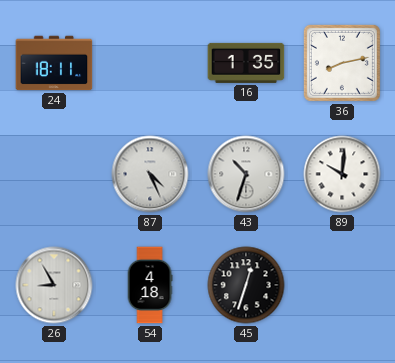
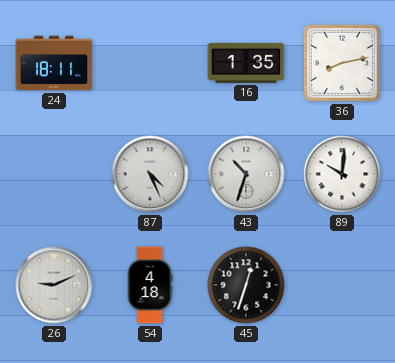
26: 8:55 -> 9:11
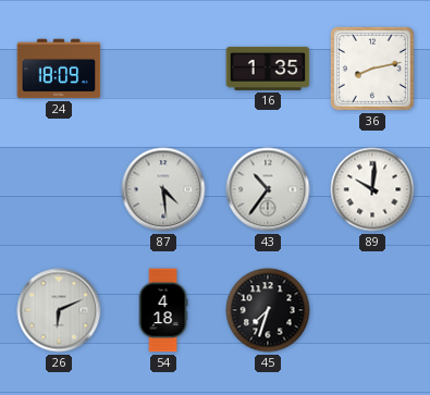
24: 18:11 -> 18:09
87: 4:26 -> 4:29
43: 10:33 -> 10:36
26: 9:11 -> 6:11
45: 12:33 -> 7:33
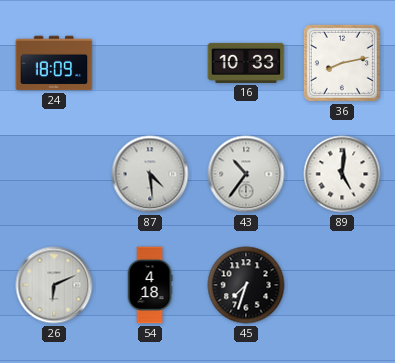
16: 1:35 -> 10:33
89: 10:01 -> 5:01
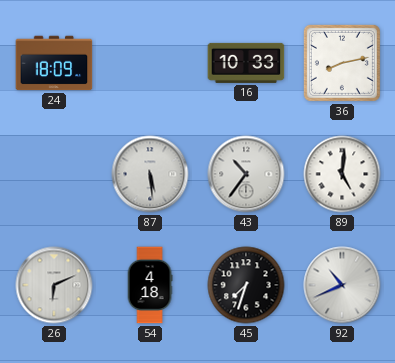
87: 4:29 -> 5:29
92: none -> 10:41
